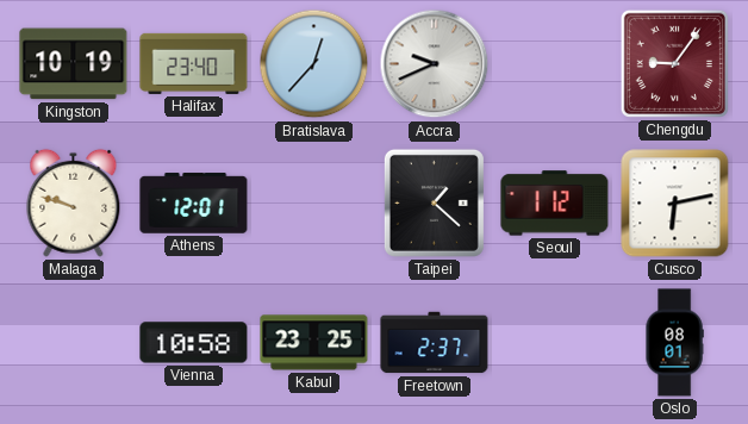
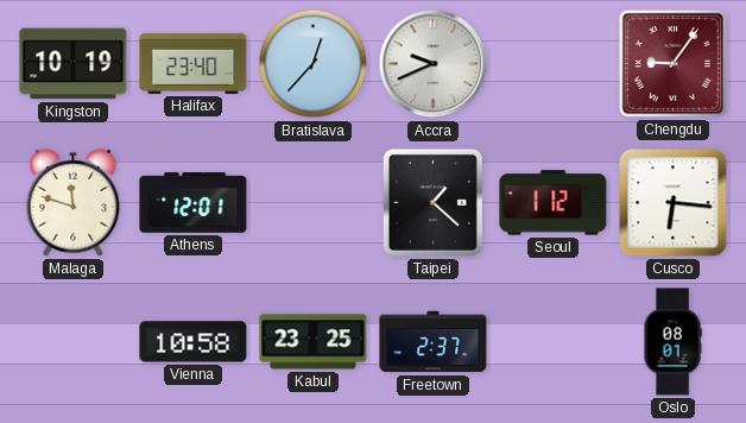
Malaga: 9:48 -> 11:48
Cusco: 6:13 -> 6:16
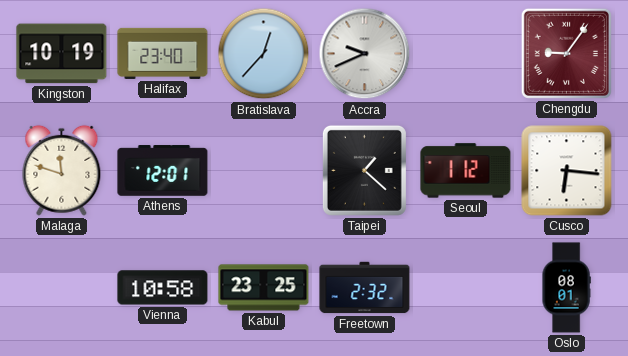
Freetown: 2:37 -> 2:32
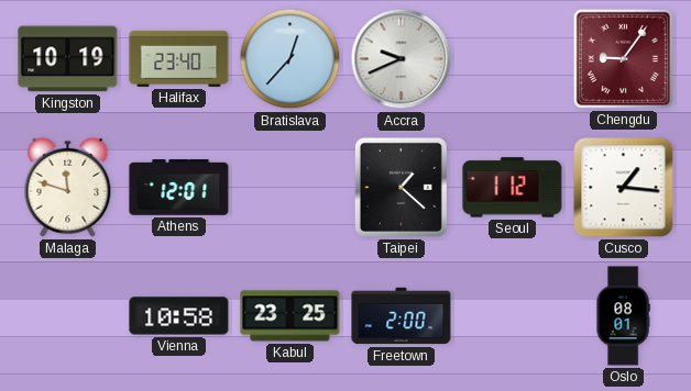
Cusco: 6:16 -> 1:16
Freetown: 2:32 -> 2:00
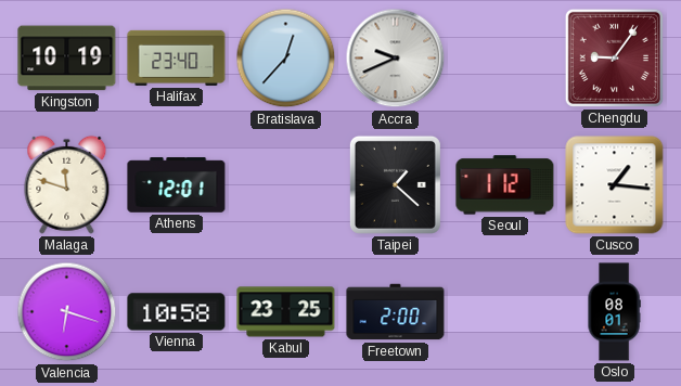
Valencia: none -> 6:18
